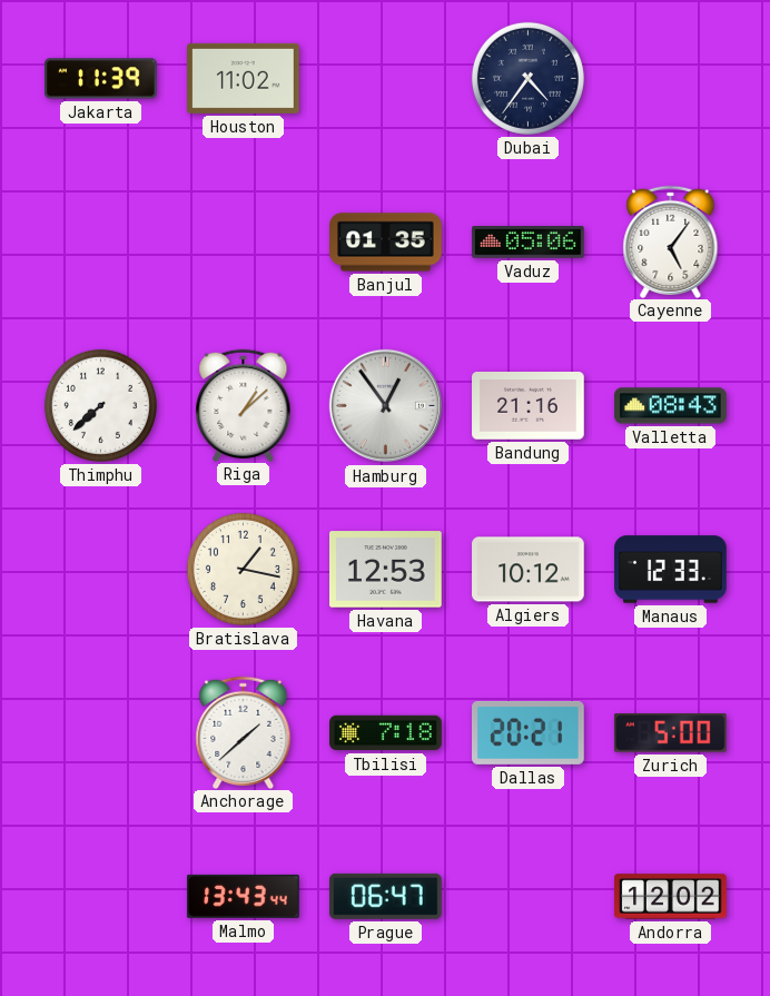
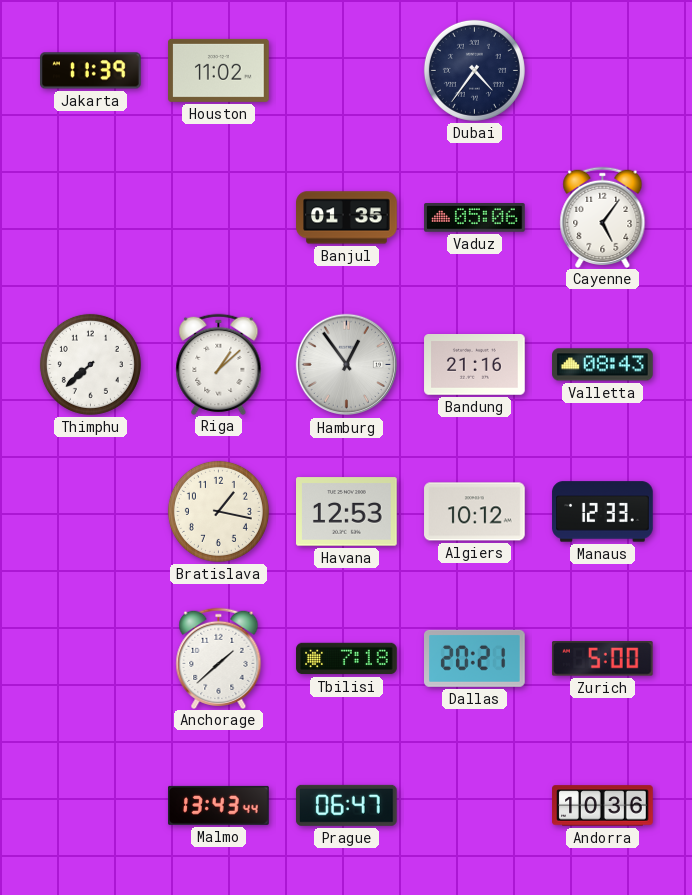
Andorra: 12:02 -> 10:36
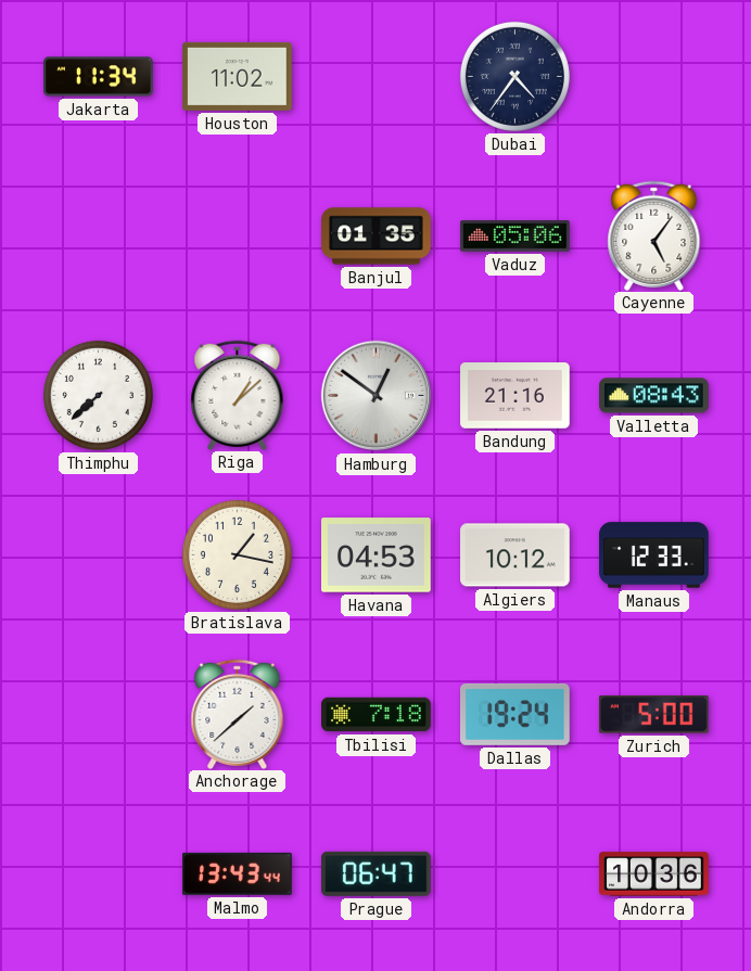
Jakarta: 11:39 -> 11:34
Hamburg: 12:54 -> 12:51
Havana: 12:53 -> 04:53
Dallas: 20:21 -> 19:24
